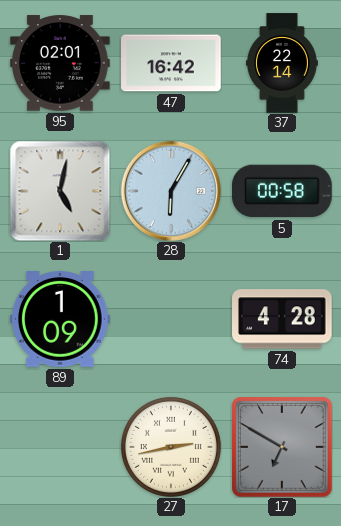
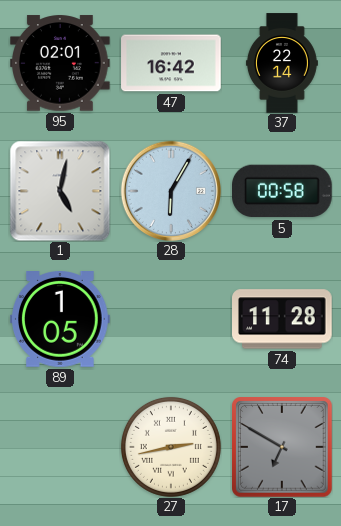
89: 1:09 -> 1:05
74: 4:28 -> 11:28
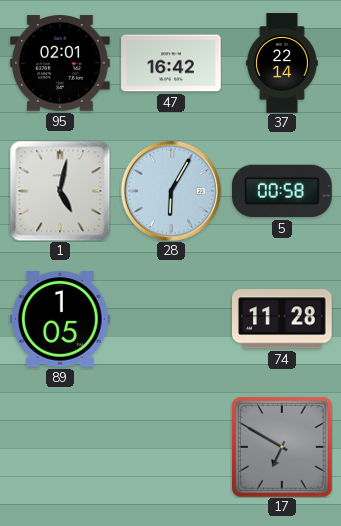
27: 2:43 -> none
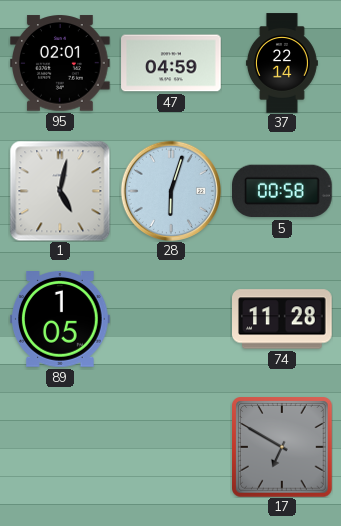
47: 16:42 -> 04:59
28: 6:05 -> 6:03
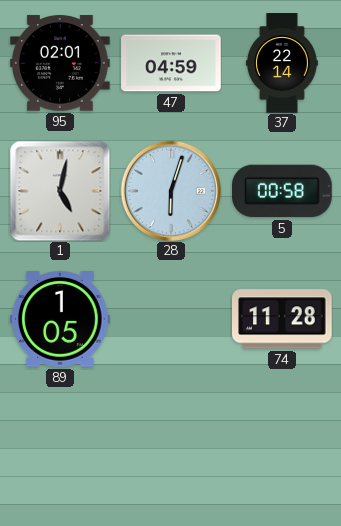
17: 6:50 -> none
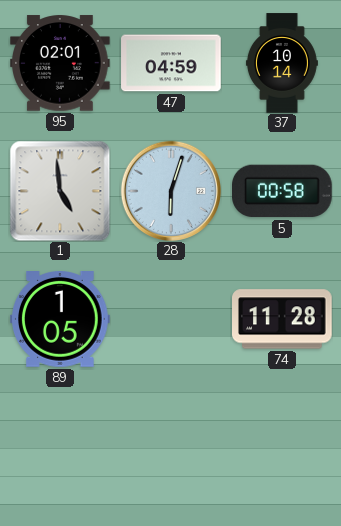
37: 22:14 -> 10:14
1: 5:02 -> 4:59
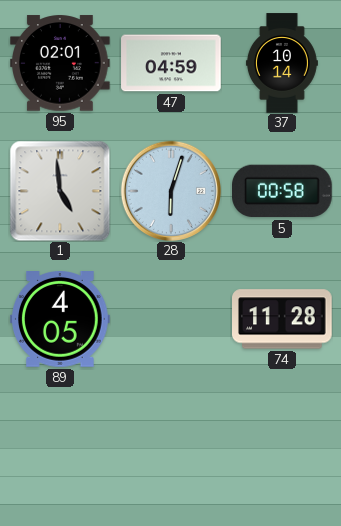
89: 1:05 -> 4:05
